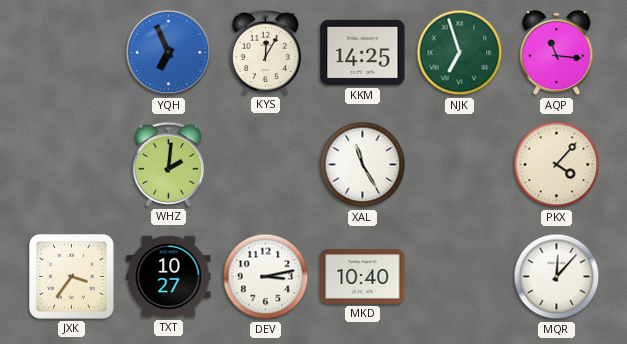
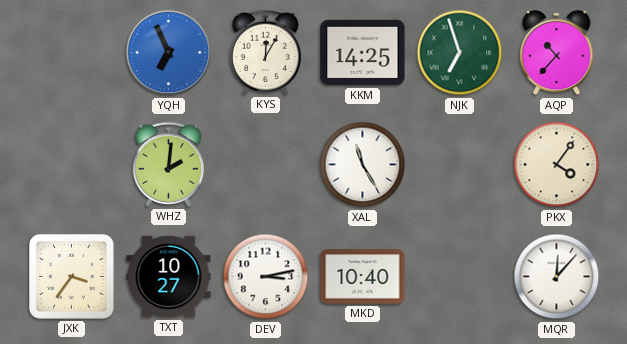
AQP: 11:16 -> 10:37
PKX: 4:07 -> 4:06
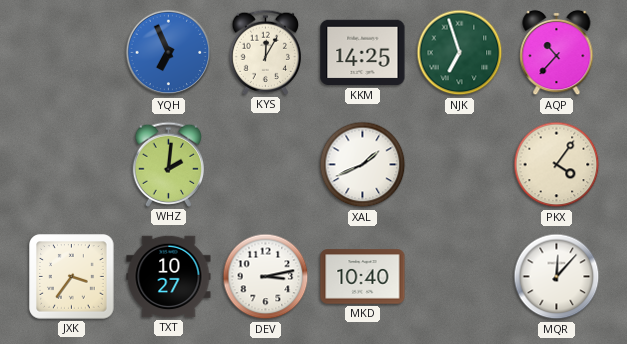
XAL: 11:25 -> 1:41
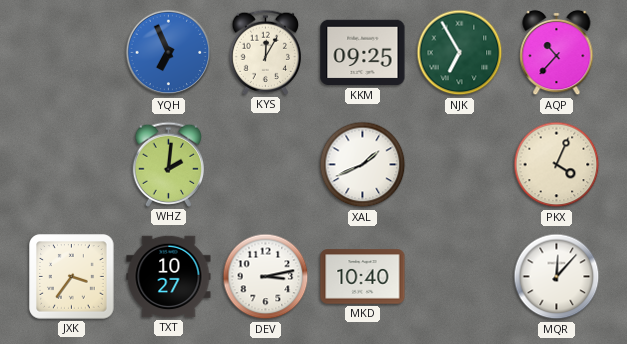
KKM: 14:25 -> 09:25
NJK: 6:57 -> 6:55
PKX: 4:06 -> 4:04
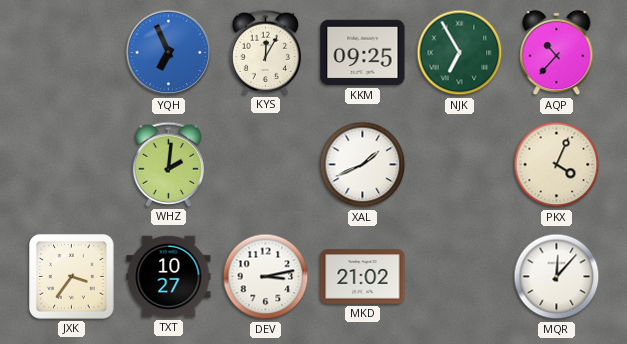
MKD: 10:40 -> 21:02
